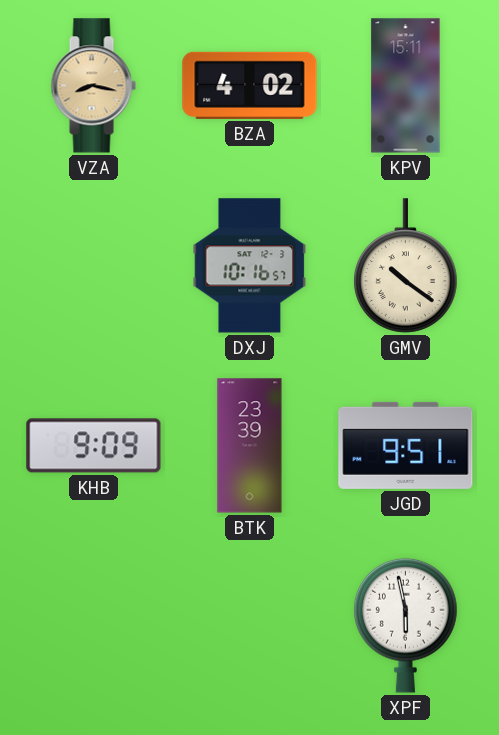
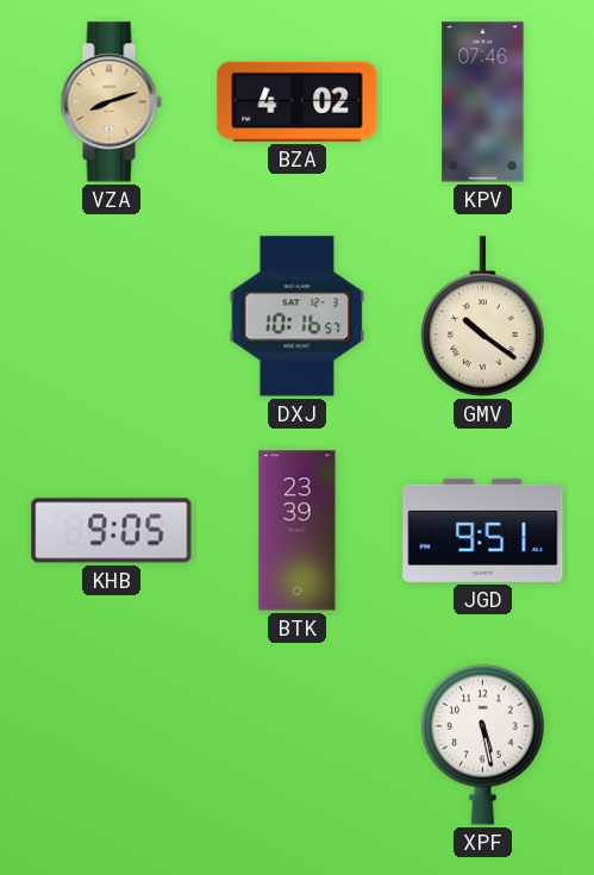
VZA: 8:17 -> 8:12
KPV: 15:11 -> 07:46
KHB: 9:09 -> 9:05
XPF: 5:58 -> 5:28
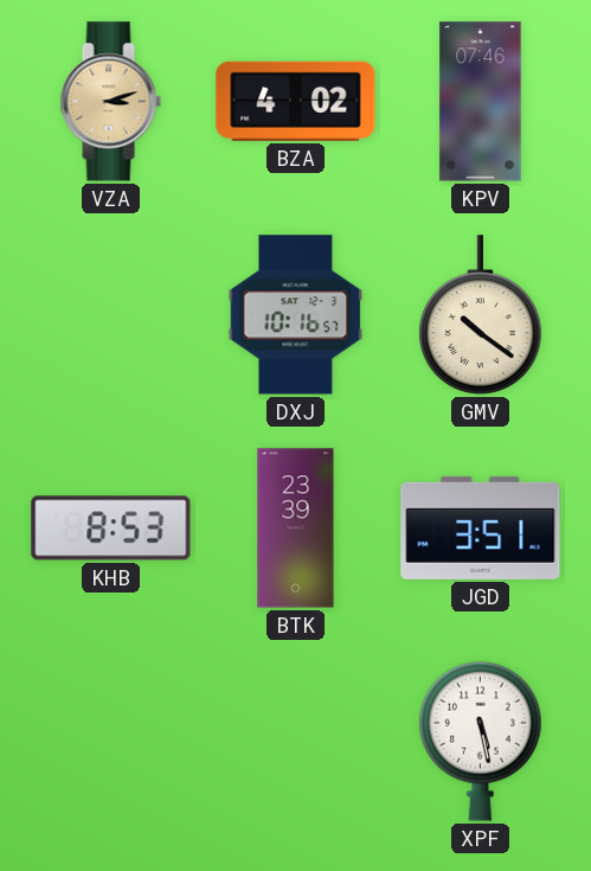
VZA: 8:12 -> 3:12
KHB: 9:05 -> 8:53
JGD: 9:51 -> 3:51
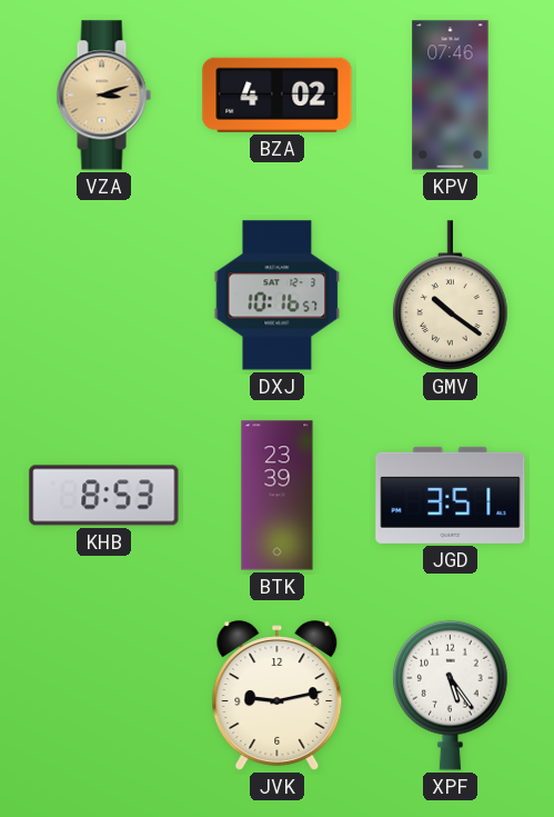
JVK: none -> 9:13
XPF: 5:28 -> 5:24
